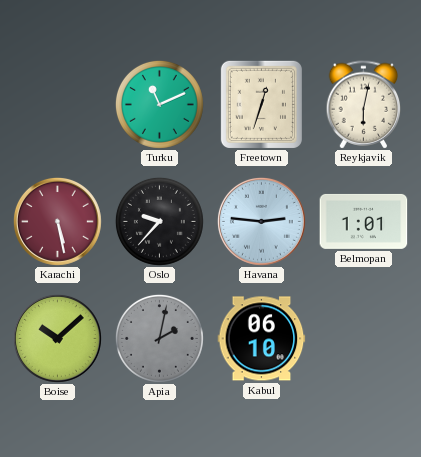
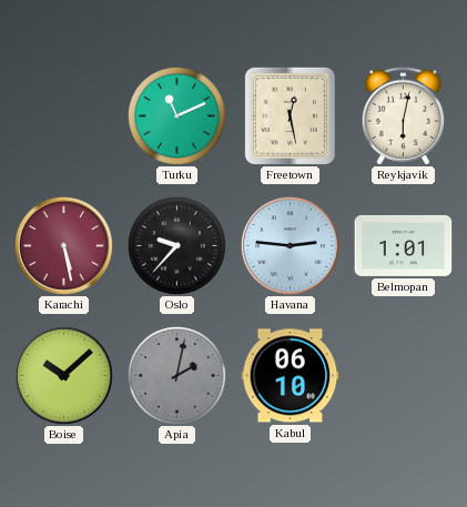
Freetown: 12:33 -> 12:28
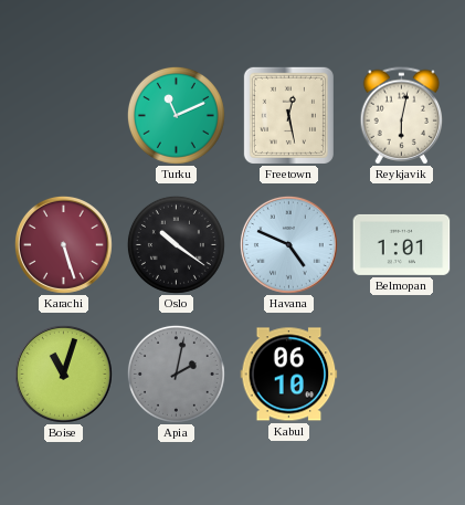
Karachi: 5:28 -> 5:27
Oslo: 9:37 -> 10:21
Havana: 2:46 -> 4:49
Boise: 10:08 -> 11:03
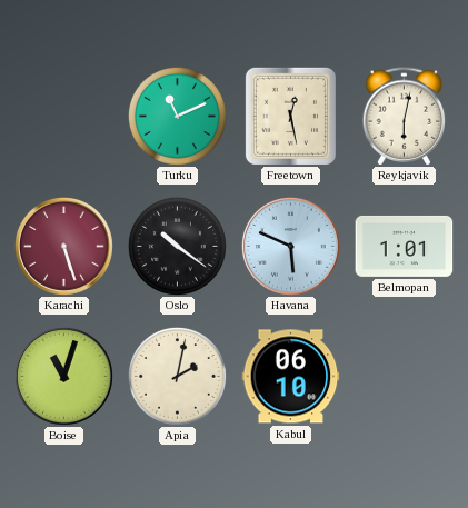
Havana: 4:49 -> 5:49
Apia dial: grey -> cream
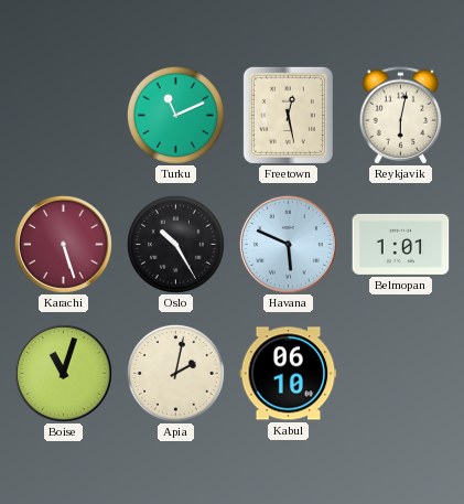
Oslo: 10:21 -> 10:25
